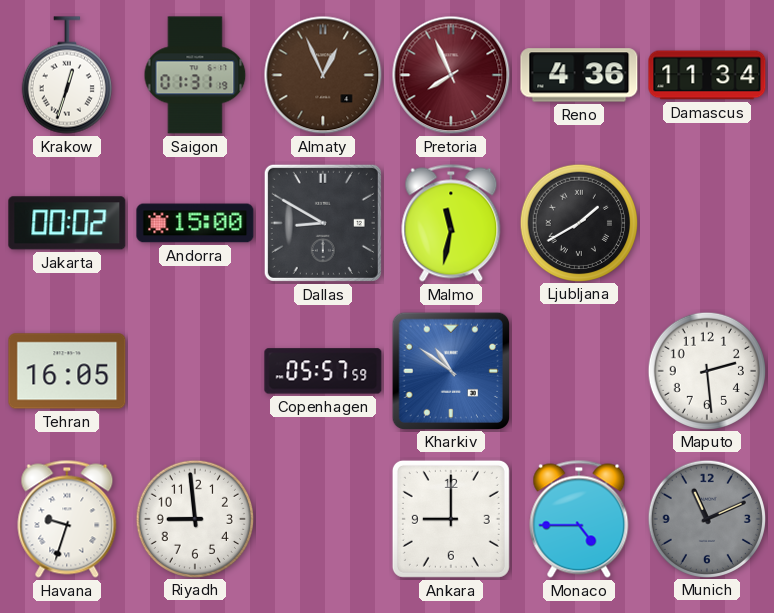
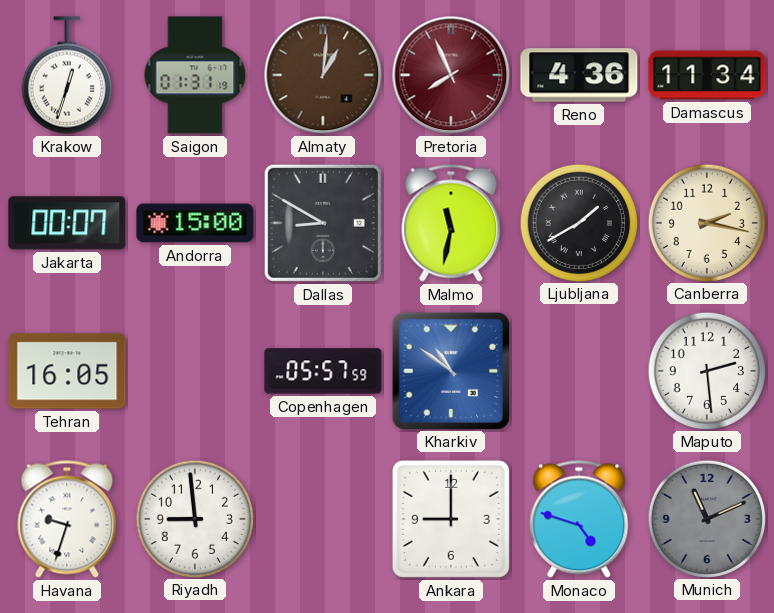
Almaty: 12:56 -> 1:01
Jakarta: 00:02 -> 00:07
Canberra: none -> 2:17
Monaco: 4:45 -> 4:48
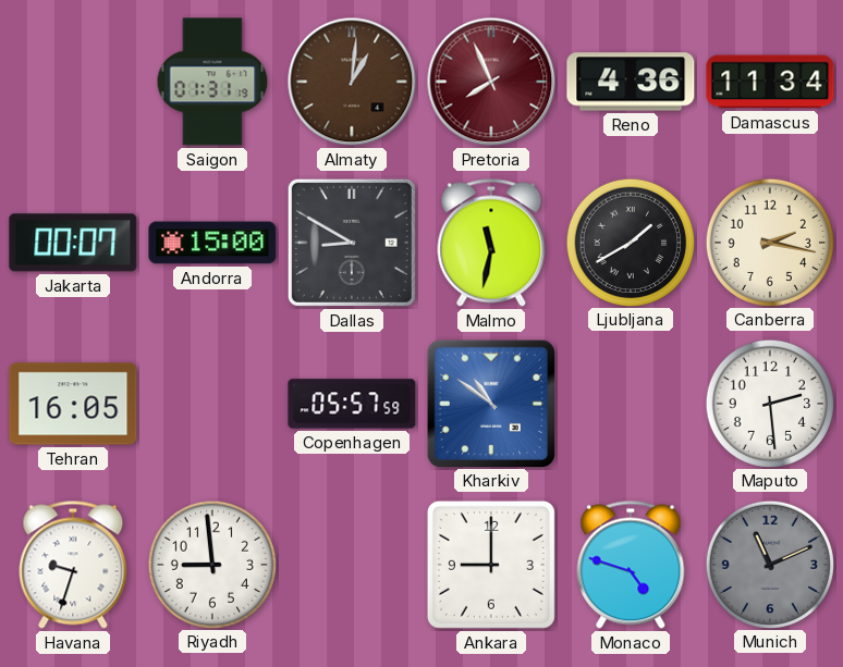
Krakow: 12:33 -> none
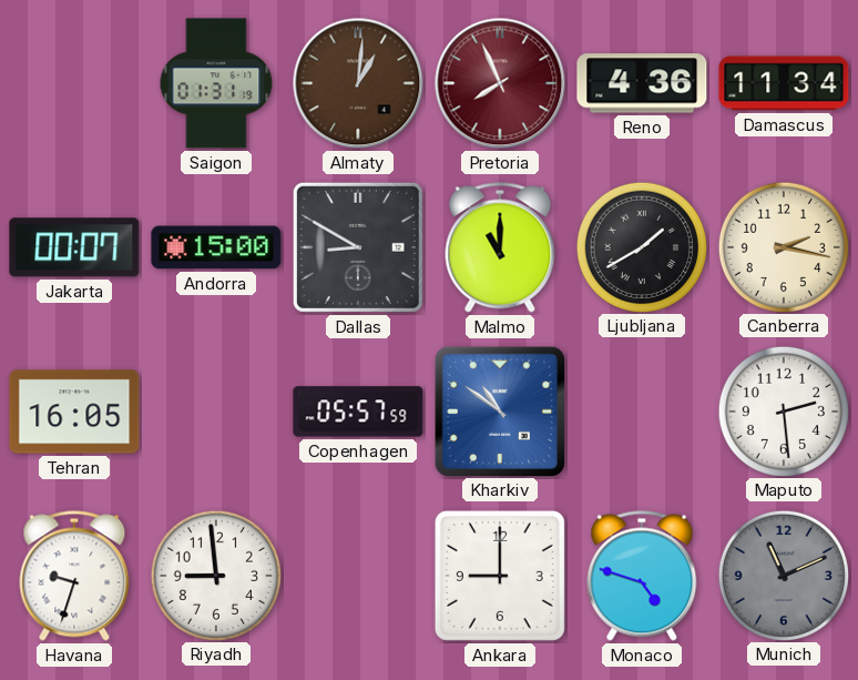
Malmo: 11:32 -> 11:00
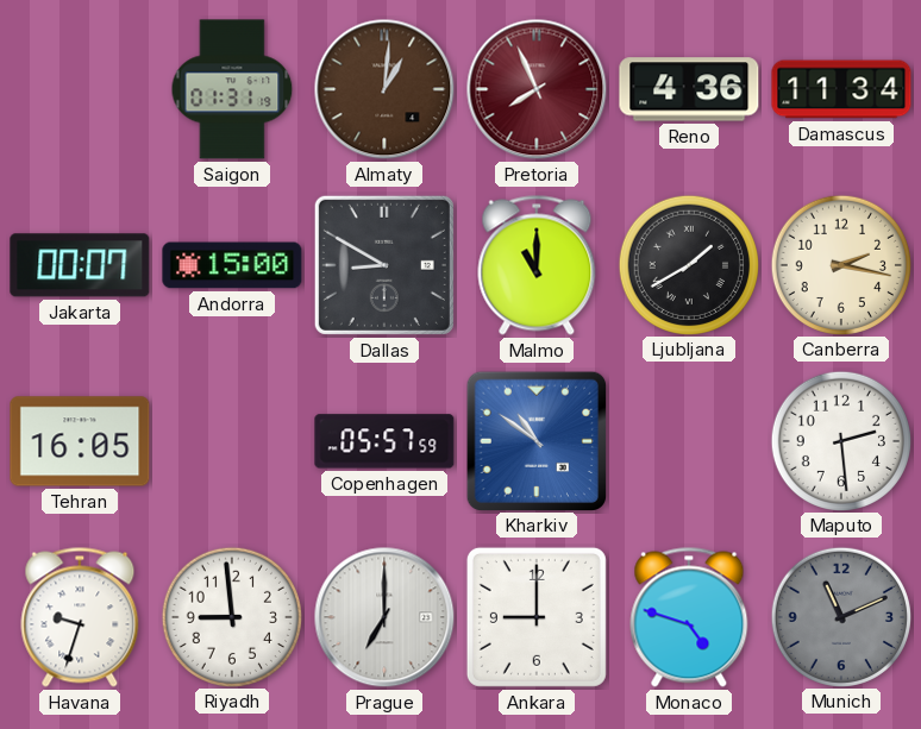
Prague: none -> 7:00
